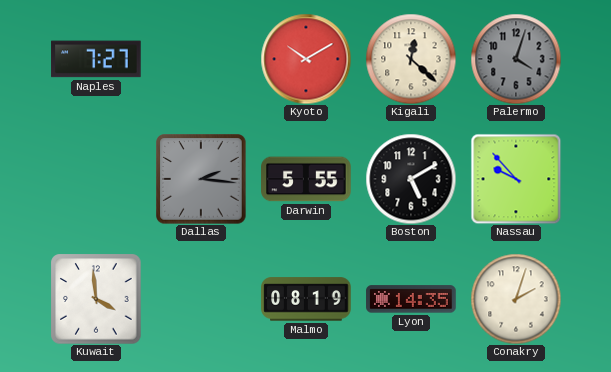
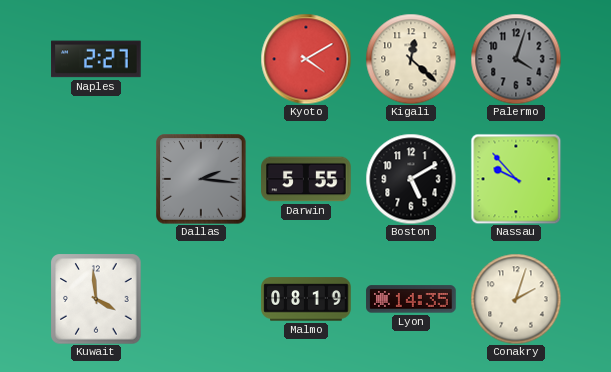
Naples: 7:27 -> 2:27
Kyoto: 10:10 -> 4:10
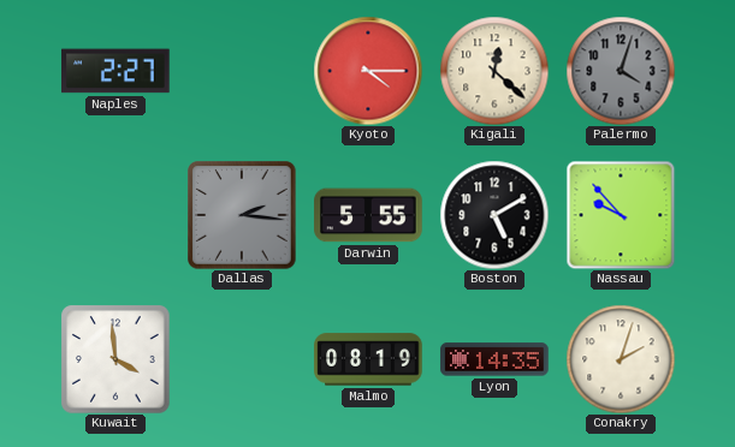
Kyoto: 4:10 -> 4:15
